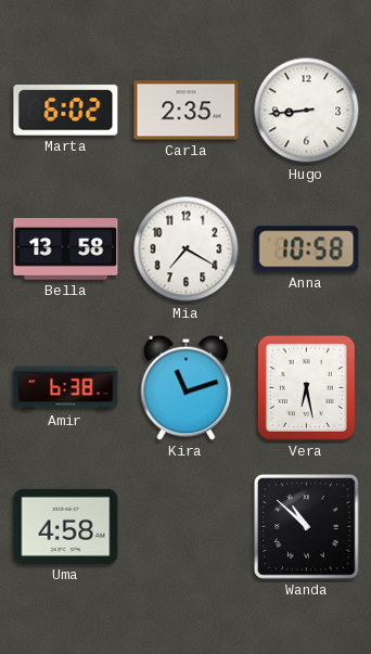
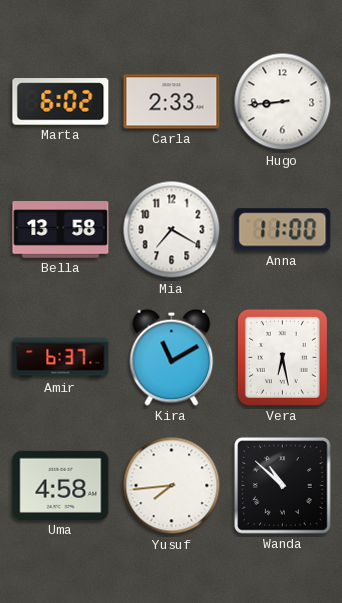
Carla: 2:35 -> 2:33
Anna: 10:58 -> 11:00
Amir: 6:38 -> 6:37
Kira: 11:12 -> 11:10
Yusuf: none -> 7:44
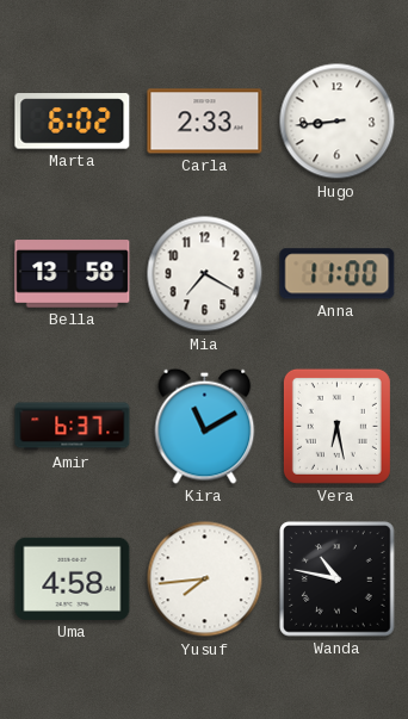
Wanda: 10:52 -> 10:47
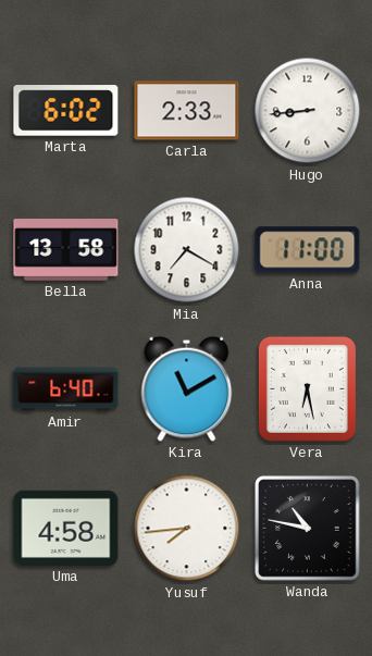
Amir: 6:37 -> 6:40
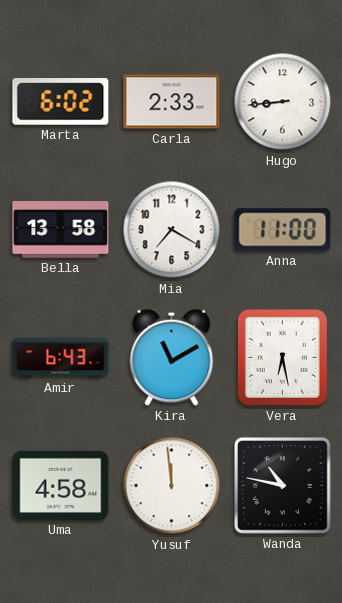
Amir: 6:40 -> 6:43
Yusuf: 7:44 -> 11:59
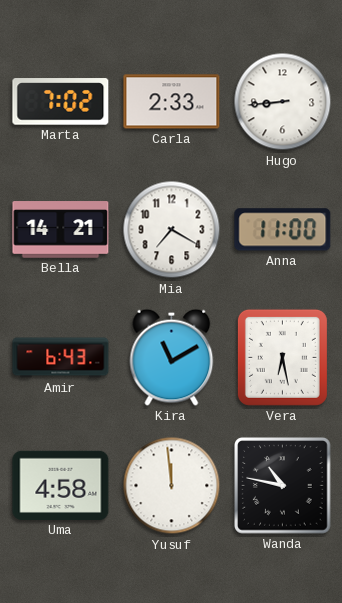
Marta: 6:02 -> 7:02
Bella: 13:58 -> 14:21
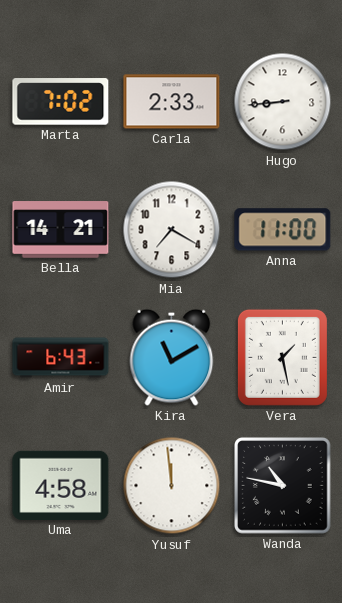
Vera: 6:28 -> 1:28
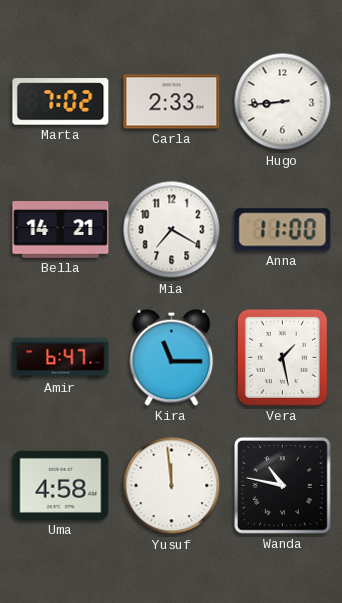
Amir: 6:43 -> 6:47
Kira: 11:10 -> 11:15
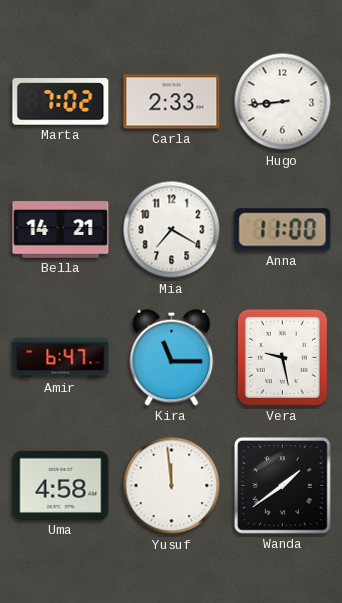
Vera: 1:28 -> 9:28
Wanda: 10:47 -> 1:39
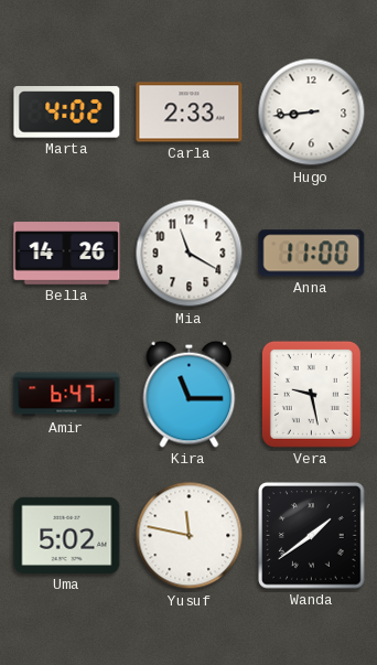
Marta: 7:02 -> 4:02
Bella: 14:21 -> 14:26
Mia: 7:20 -> 11:20
Uma: 4:58 -> 5:02
Yusuf: 11:59 -> 11:47
